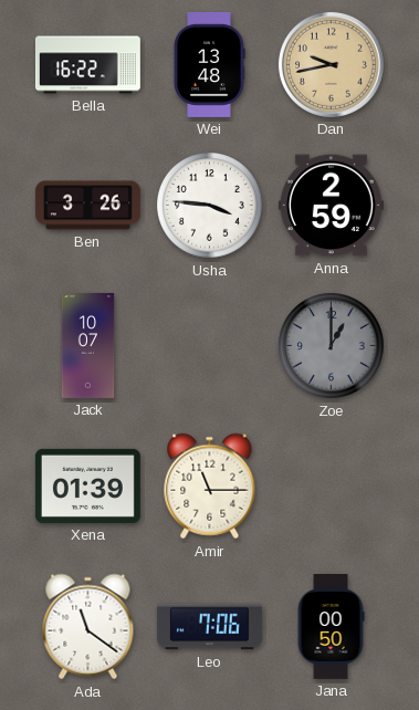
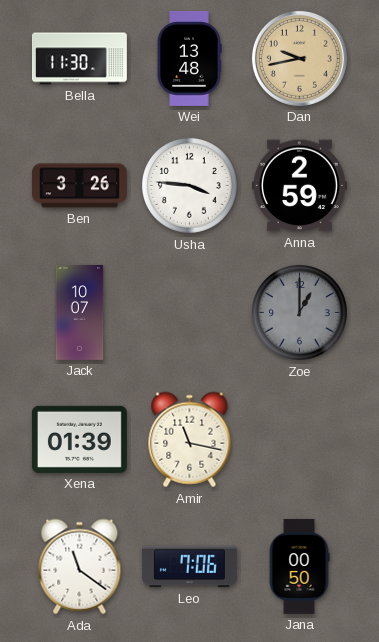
Bella: 16:22 -> 11:30
Amir: 11:15 -> 11:17
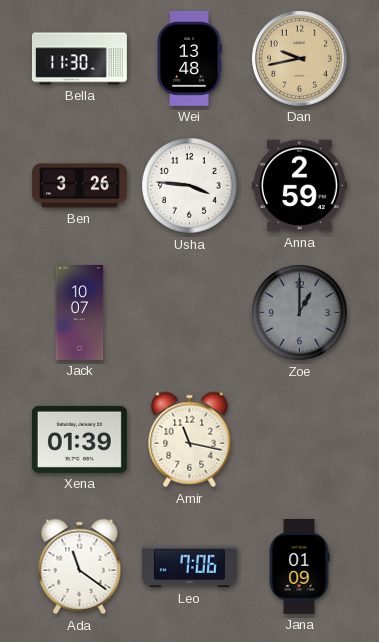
Jana: 00:50 -> 01:09
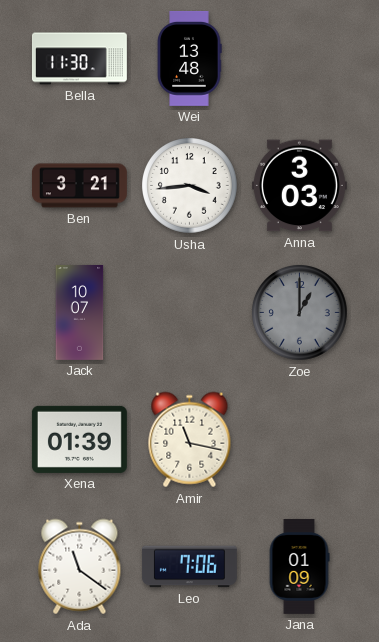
Dan: 9:43 -> none
Ben: 3:26 -> 3:21
Usha: 3:46 -> 3:44
Anna: 2:59 -> 3:03
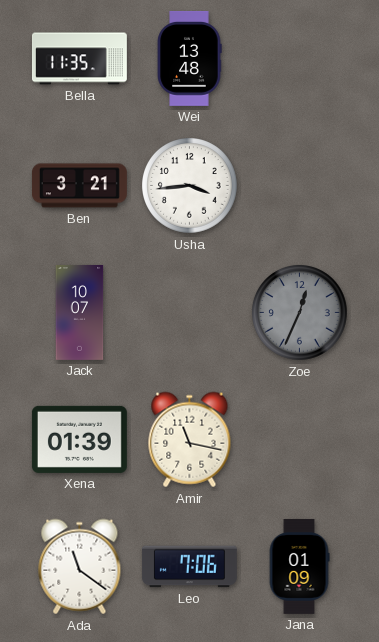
Bella: 11:30 -> 11:35
Anna: 3:03 -> none
Zoe: 1:00 -> 12:34
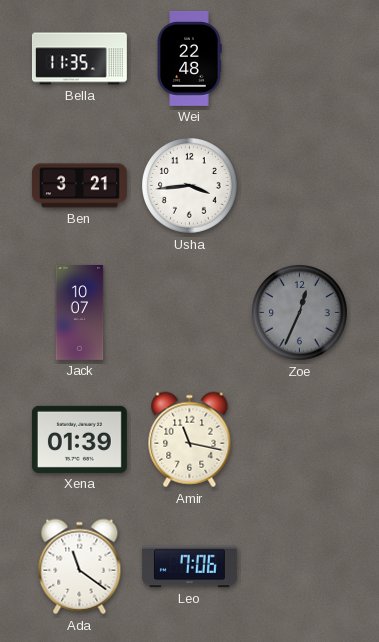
Wei: 13:48 -> 22:48
Jana: 01:09 -> none
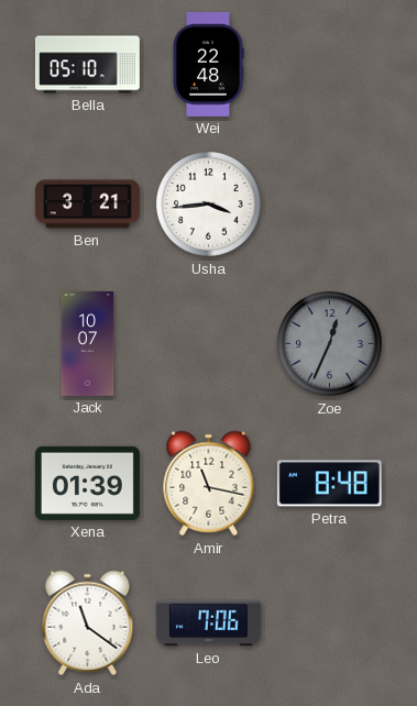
Bella: 11:35 -> 05:10
Petra: none -> 8:48
